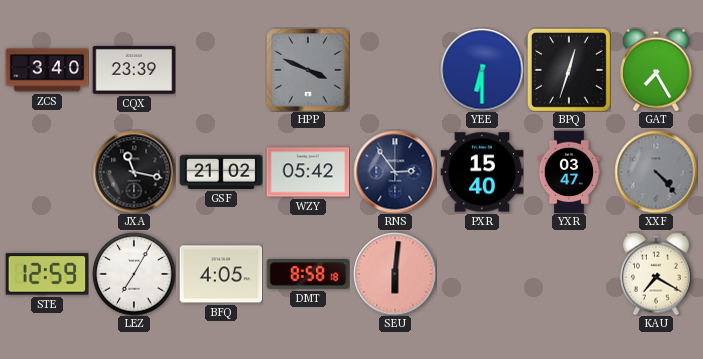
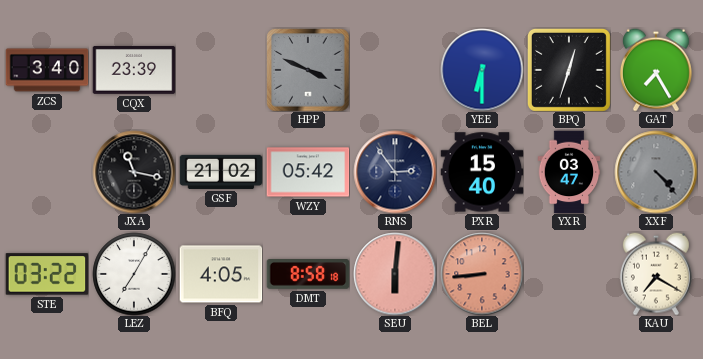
STE: 12:59 -> 03:22
BEL: none -> 8:44
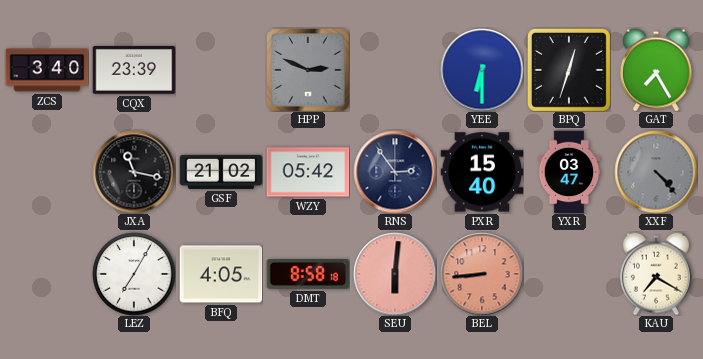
HPP: 3:49 -> 2:49
STE: 03:22 -> none
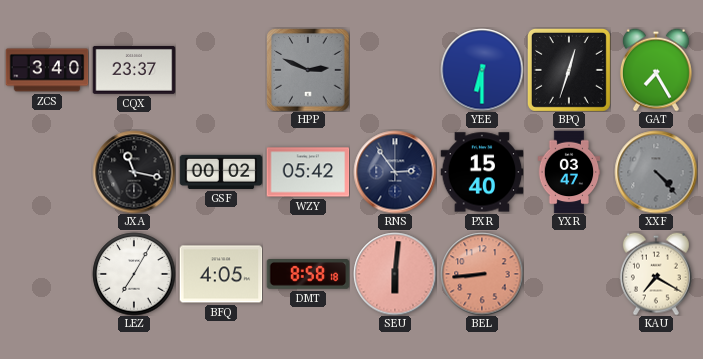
CQX: 23:39 -> 23:37
GSF: 21:02 -> 00:02
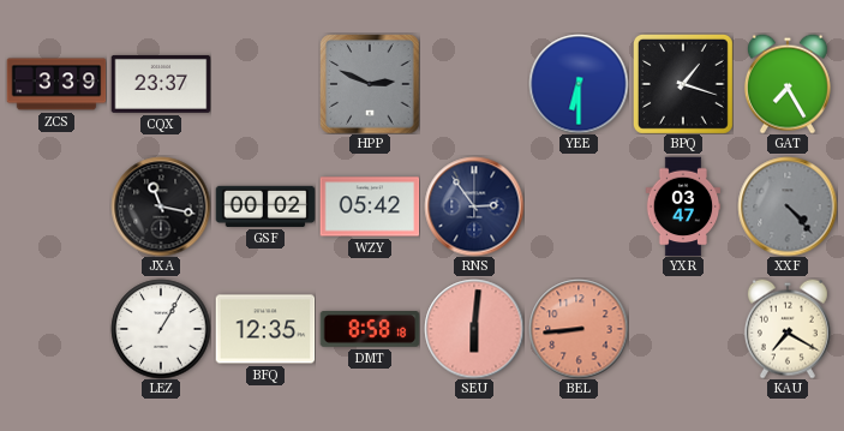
ZCS: 3:40 -> 3:39
BPQ: 12:33 -> 1:18
PXR: 15:40 -> none
LEZ: 7:05 -> 1:05
BFQ: 4:05 -> 12:35
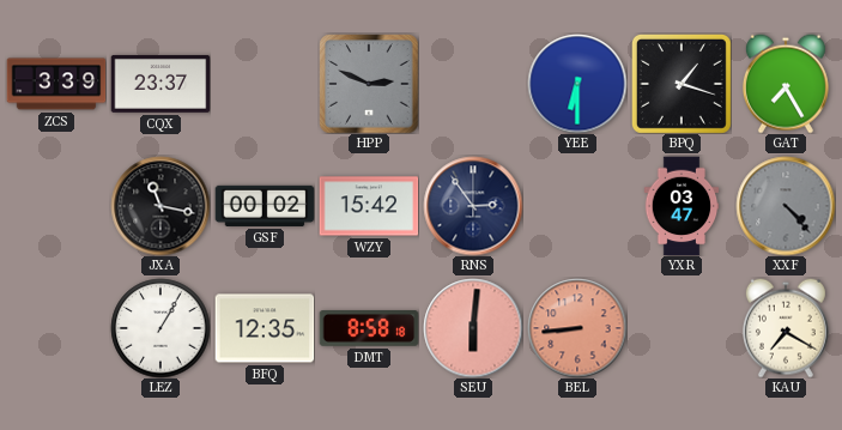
WZY: 05:42 -> 15:42
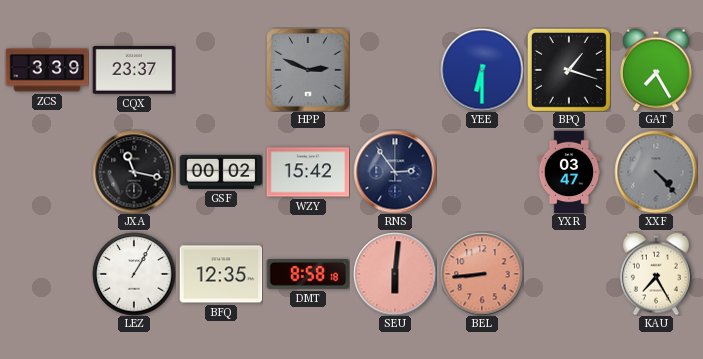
KAU: 7:20 -> 7:25
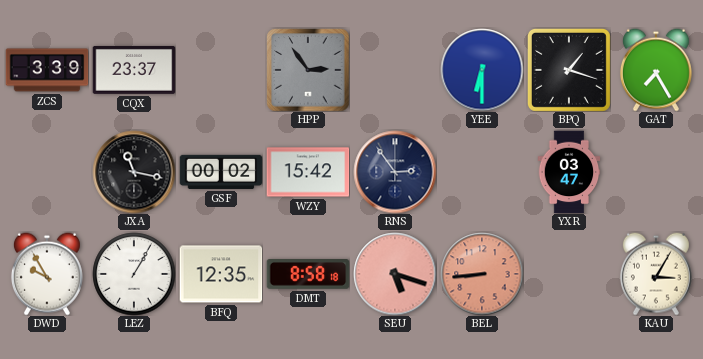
HPP: 2:49 -> 2:54
XXF: 4:23 -> none
DWD: none -> 9:55
SEU: 6:01 -> 5:18
KAU: 7:25 -> 3:05
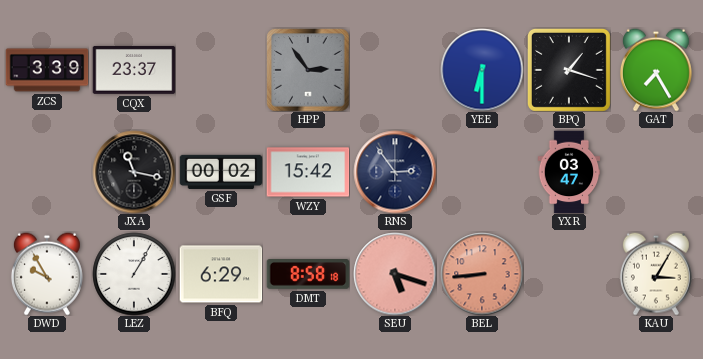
BFQ: 12:35 -> 6:29
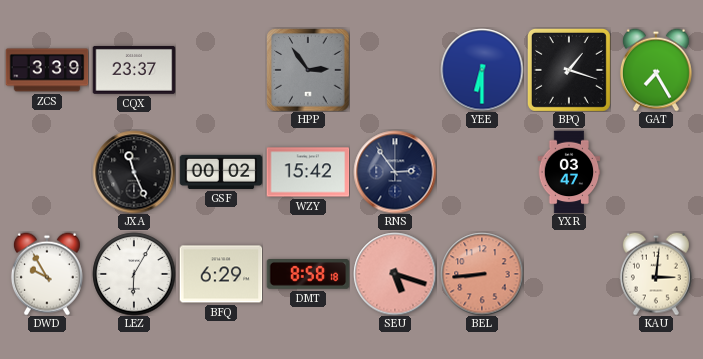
JXA: 11:17 -> 11:26
LEZ: 1:05 -> 6:05
KAU: 3:05 -> 3:01
